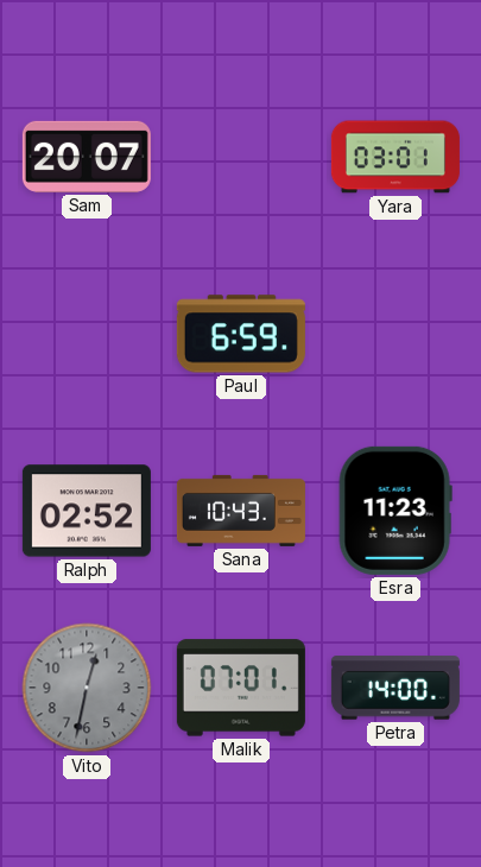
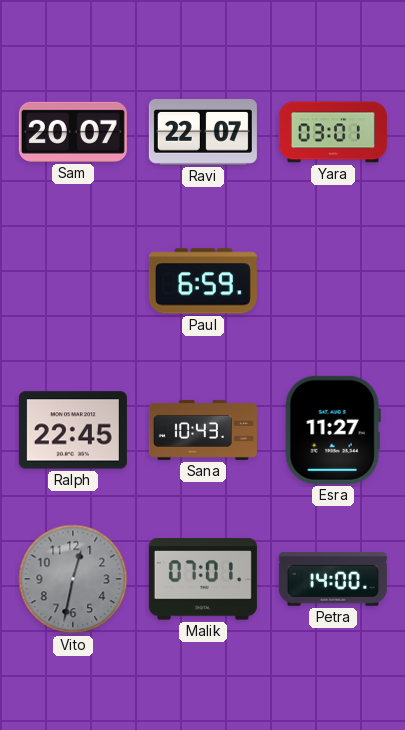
Ravi: none -> 22:07
Ralph: 02:52 -> 22:45
Esra: 11:23 -> 11:27
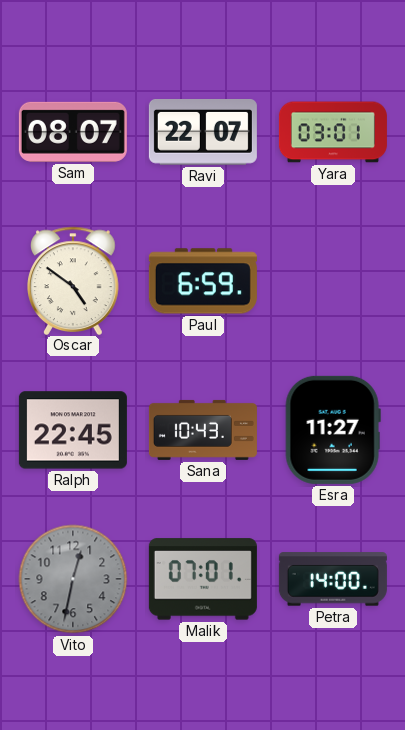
Sam: 20:07 -> 08:07
Oscar: none -> 4:51
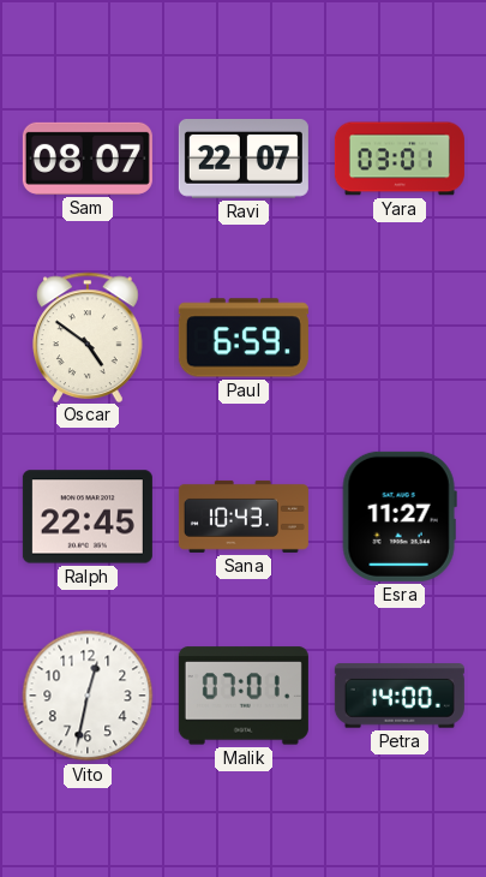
Vito dial: grey -> white
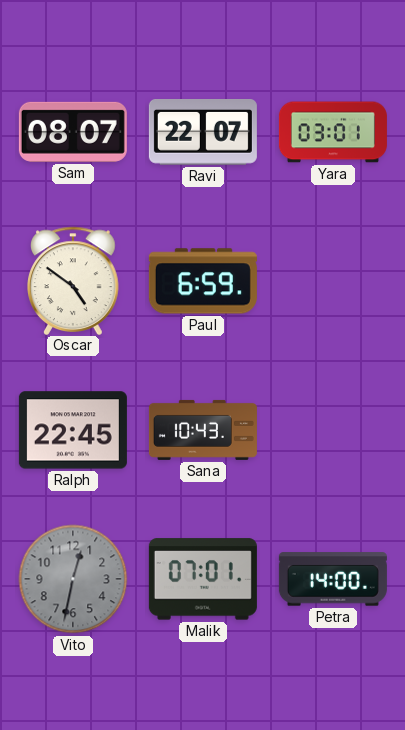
Esra: 11:27 -> none
Vito dial: white -> grey
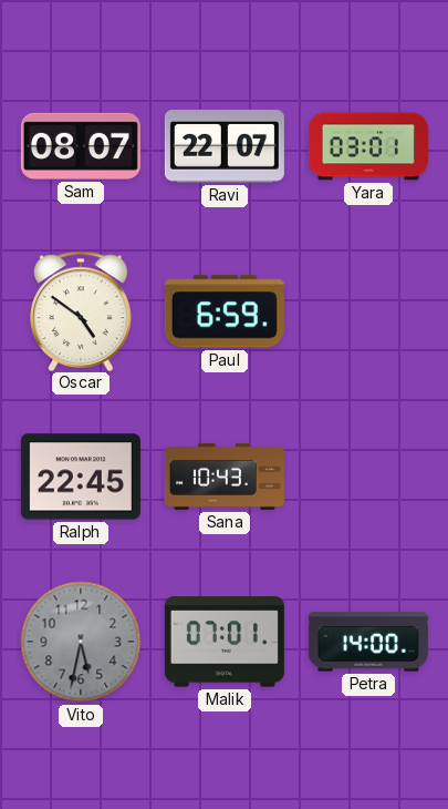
Vito: 12:32 -> 5:32
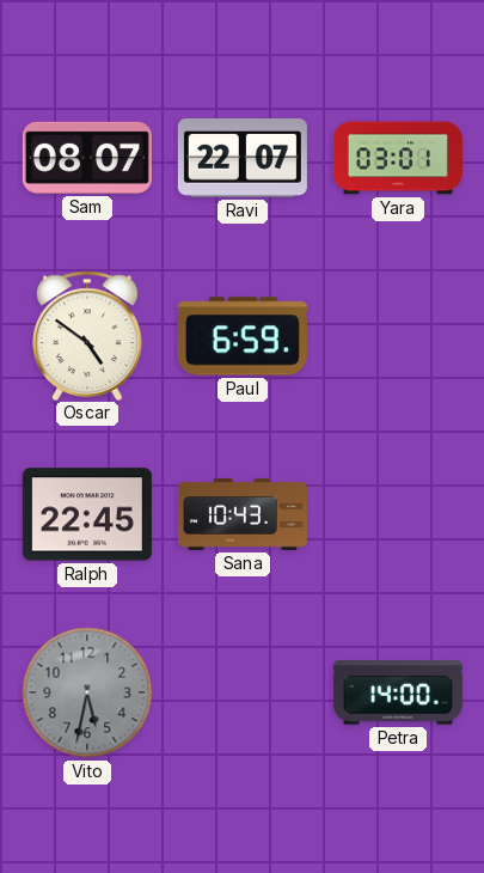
Malik: 07:01 -> none
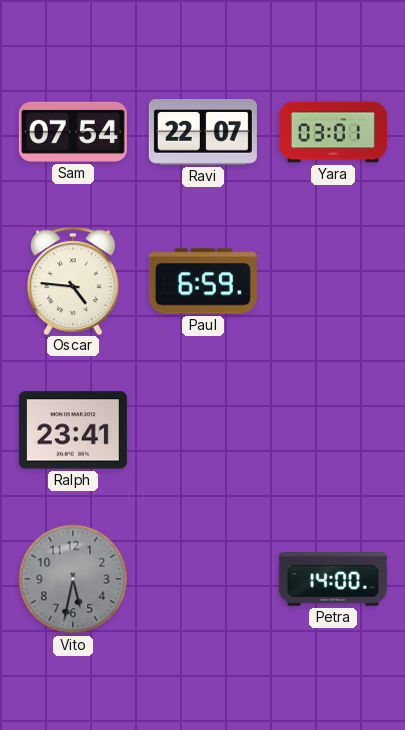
Sam: 08:07 -> 07:54
Oscar: 4:51 -> 4:46
Ralph: 22:45 -> 23:41
Sana: 10:43 -> none
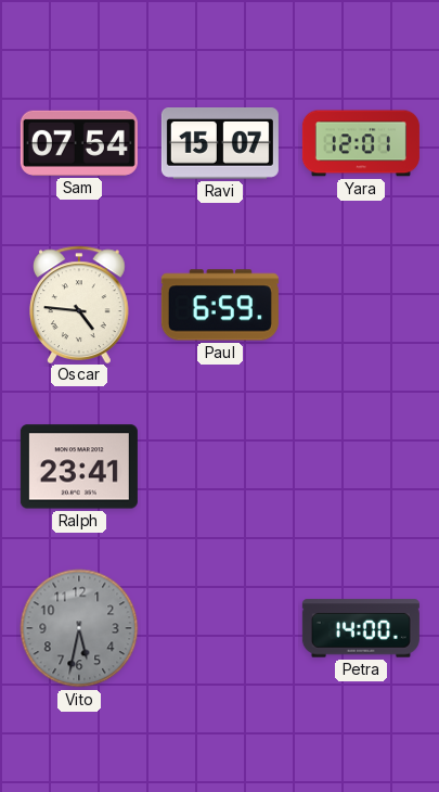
Ravi: 22:07 -> 15:07
Yara: 03:01 -> 12:01
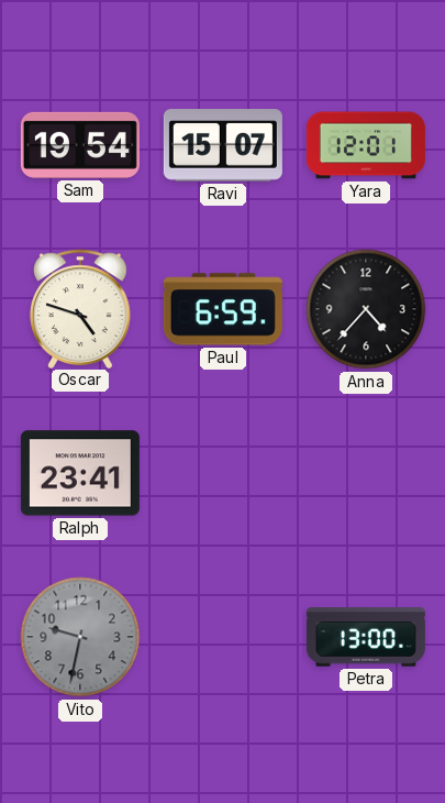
Sam: 07:54 -> 19:54
Oscar: 4:46 -> 4:48
Anna: none -> 4:37
Vito: 5:32 -> 9:32
Petra: 14:00 -> 13:00
